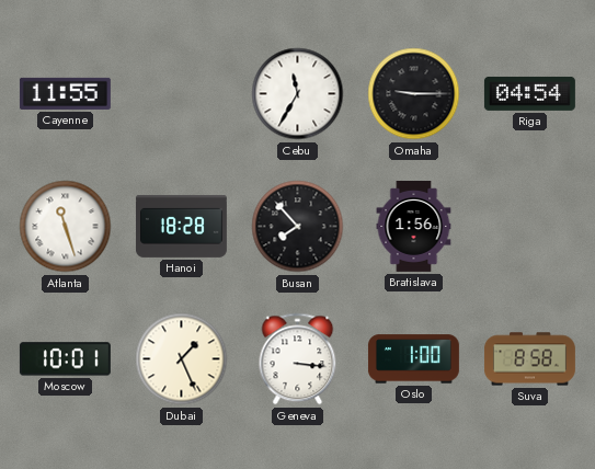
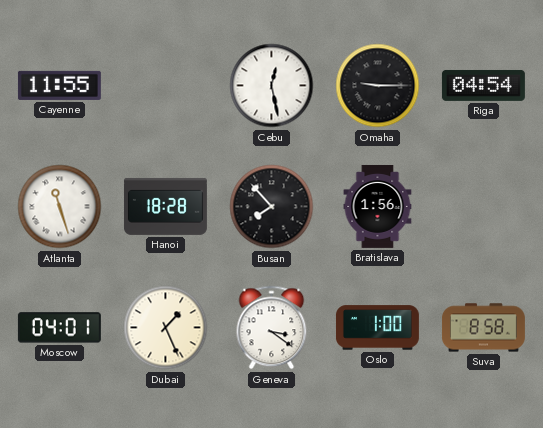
Cebu: 11:35 -> 12:28
Moscow: 10:01 -> 04:01
Geneva: 3:16 -> 3:21
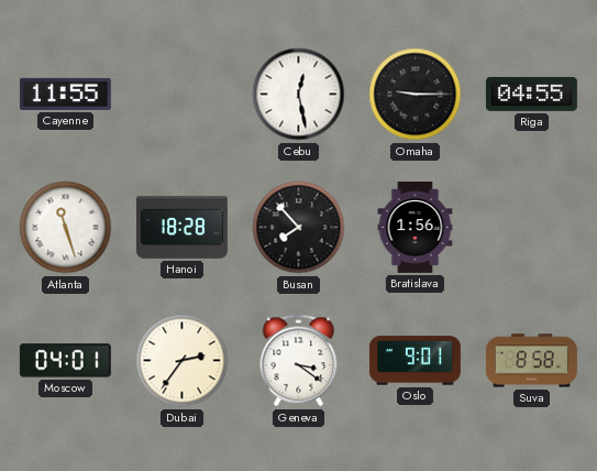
Riga: 04:54 -> 04:55
Dubai: 1:26 -> 2:36
Oslo: 1:00 -> 9:01
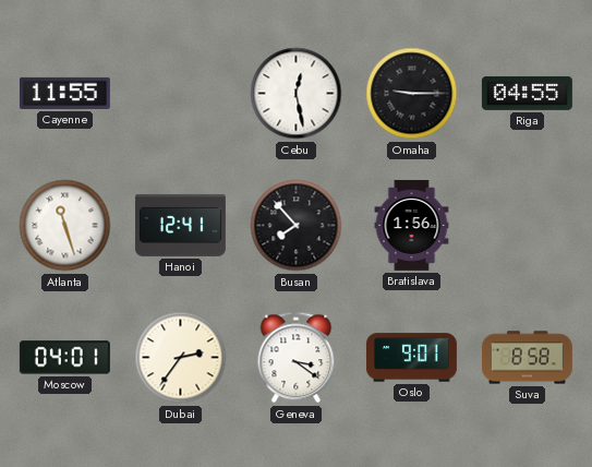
Hanoi: 18:28 -> 12:41
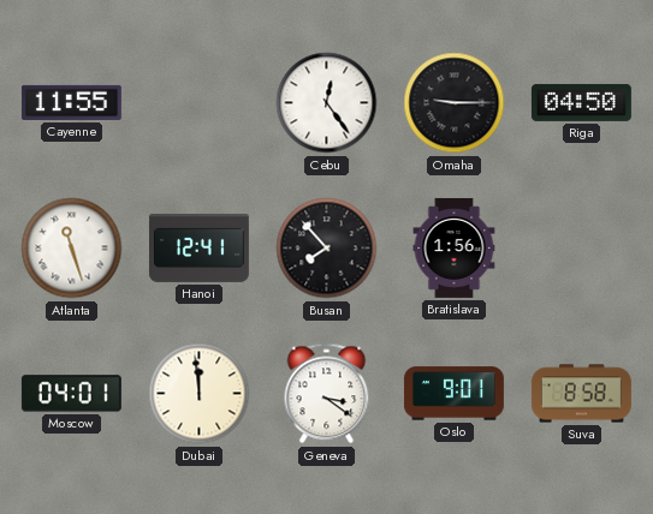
Cebu: 12:28 -> 12:24
Riga: 04:55 -> 04:50
Dubai: 2:36 -> 11:59
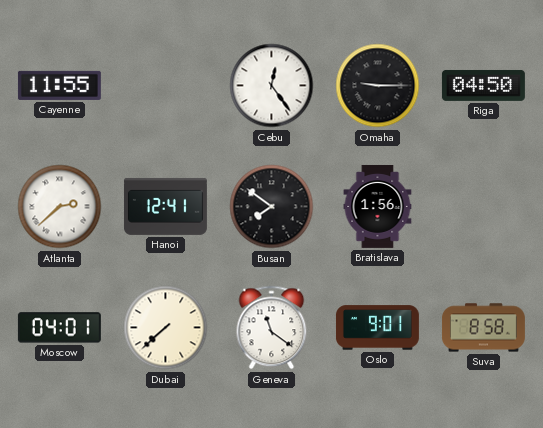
Atlanta: 11:27 -> 2:38
Busan: 7:53 -> 7:51
Dubai: 11:59 -> 7:38
Geneva: 3:21 -> 11:21
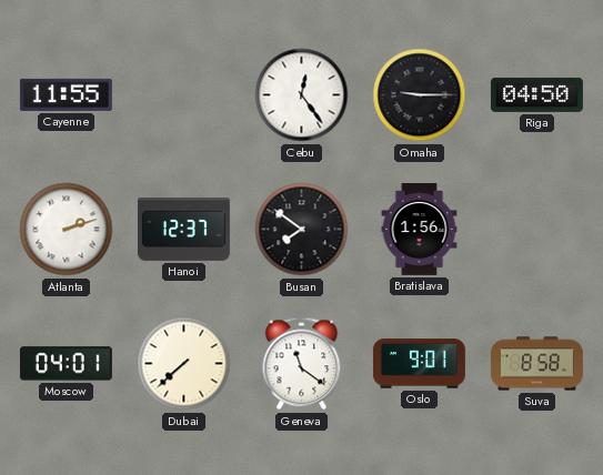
Atlanta: 2:38 -> 2:12
Hanoi: 12:41 -> 12:37
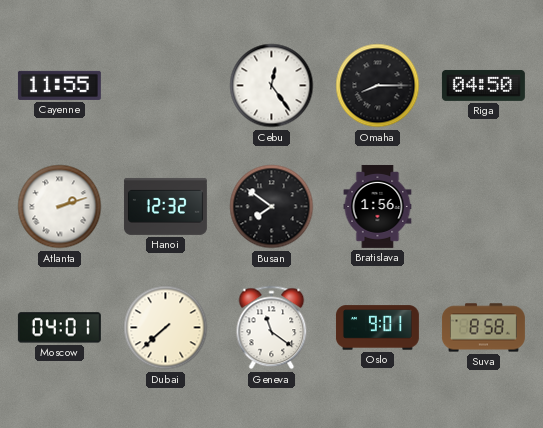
Omaha: 9:15 -> 8:15
Hanoi: 12:37 -> 12:32
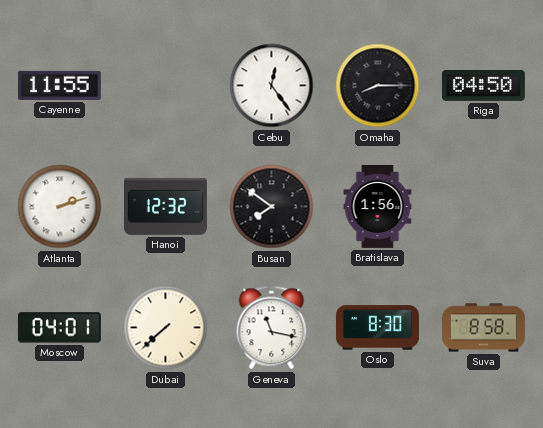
Geneva: 11:21 -> 11:17
Oslo: 9:01 -> 8:30
